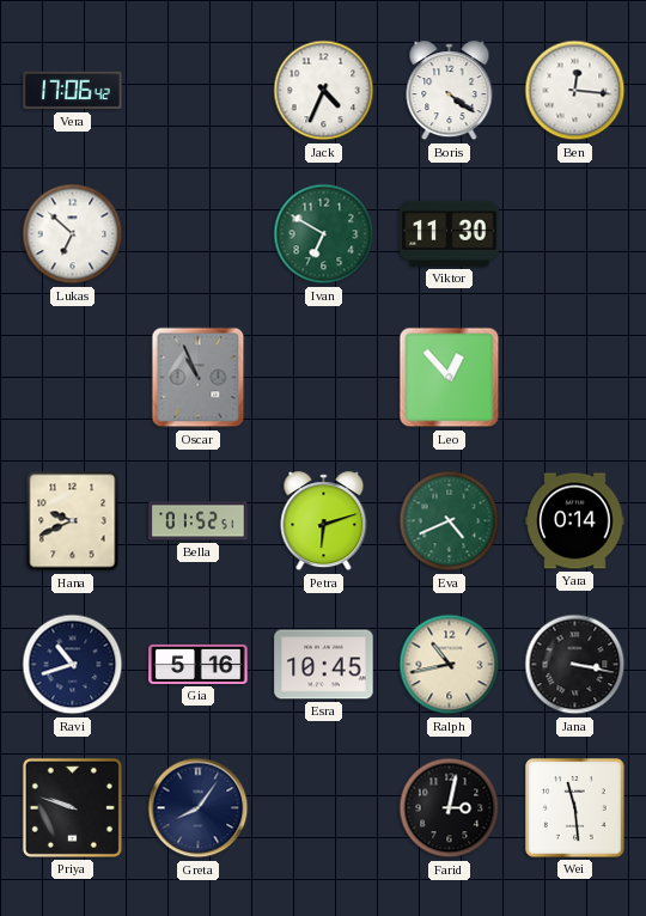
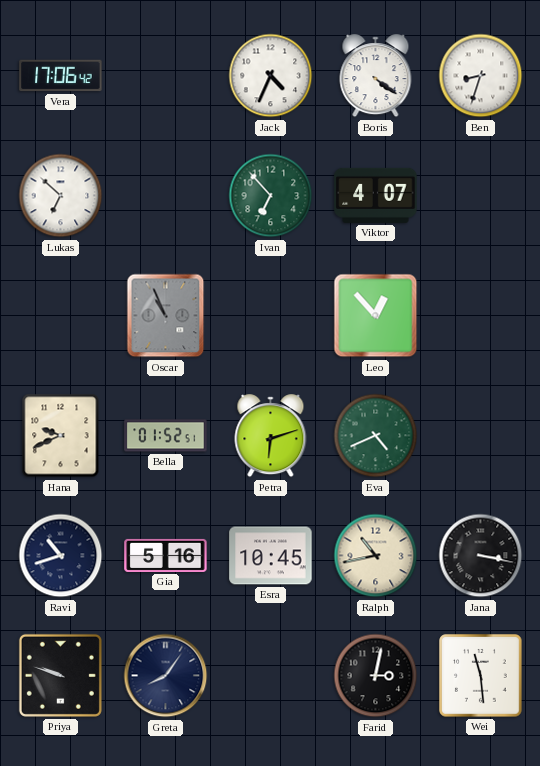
Ben: 12:16 -> 8:33
Ivan: 6:50 -> 6:53
Viktor: 11:30 -> 4:07
Yara: 0:14 -> none
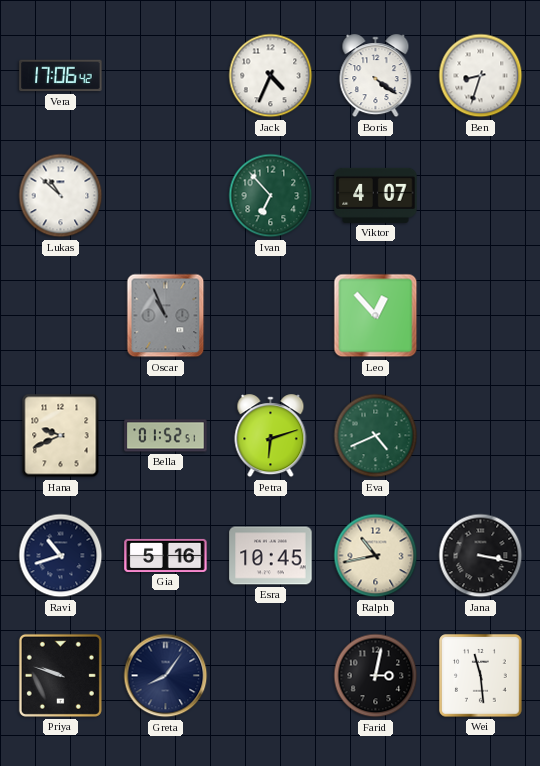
Lukas: 6:52 -> 10:52
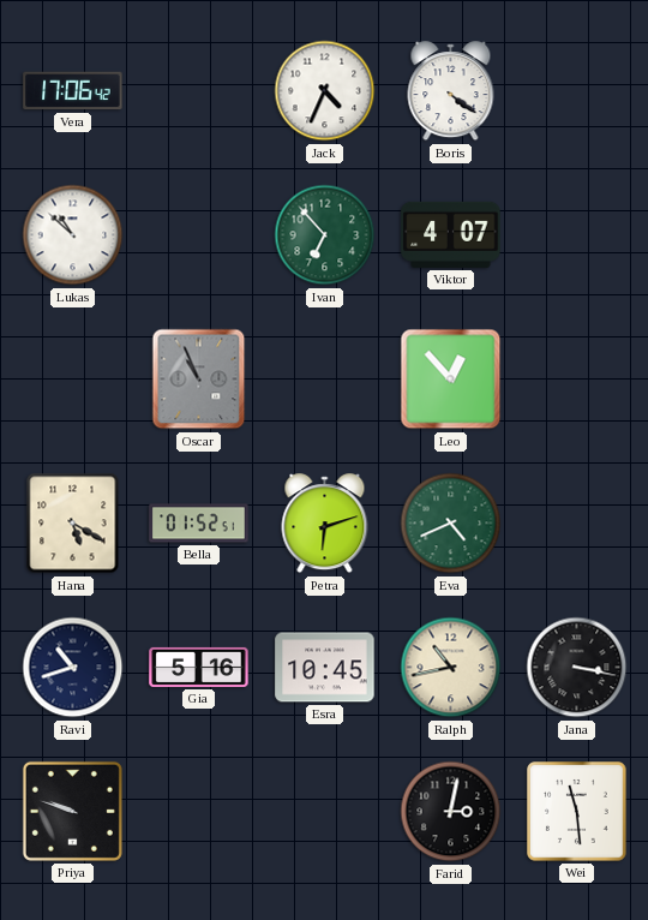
Ben: 8:33 -> none
Hana: 9:41 -> 5:20
Greta: 8:06 -> none
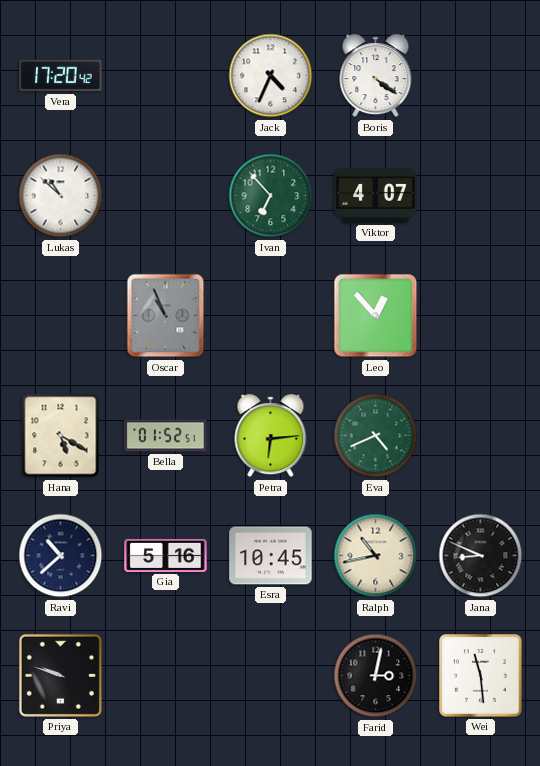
Vera: 17:06 -> 17:20
Petra: 6:12 -> 6:14
Ravi: 10:42 -> 10:38
Jana: 3:17 -> 8:49
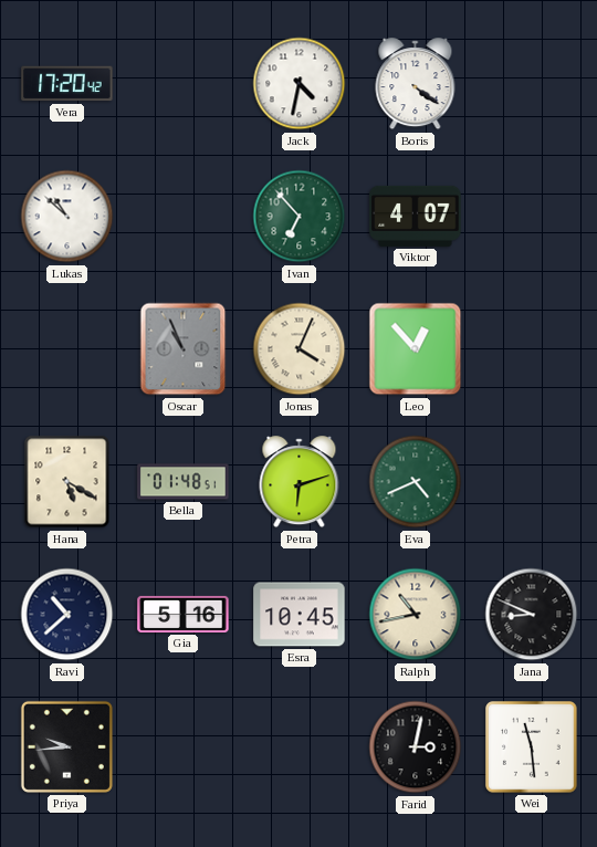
Jack: 4:34 -> 4:32
Jonas: none -> 4:04
Bella: 01:52 -> 01:48
Petra: 6:14 -> 6:12
Priya: 9:48 -> 9:44
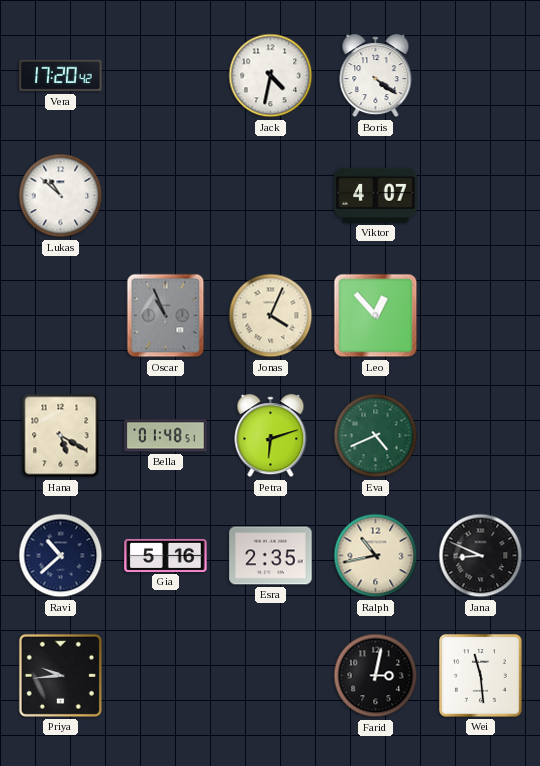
Ivan: 6:53 -> none
Esra: 10:45 -> 2:35
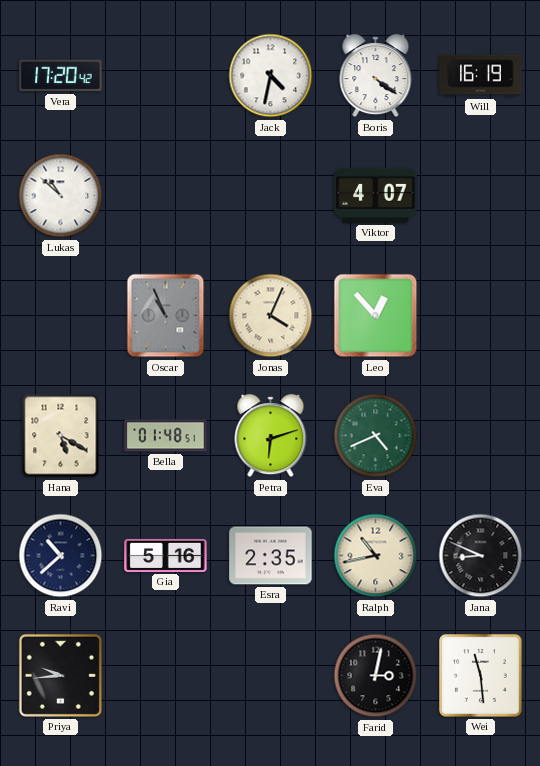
Will: none -> 16:19
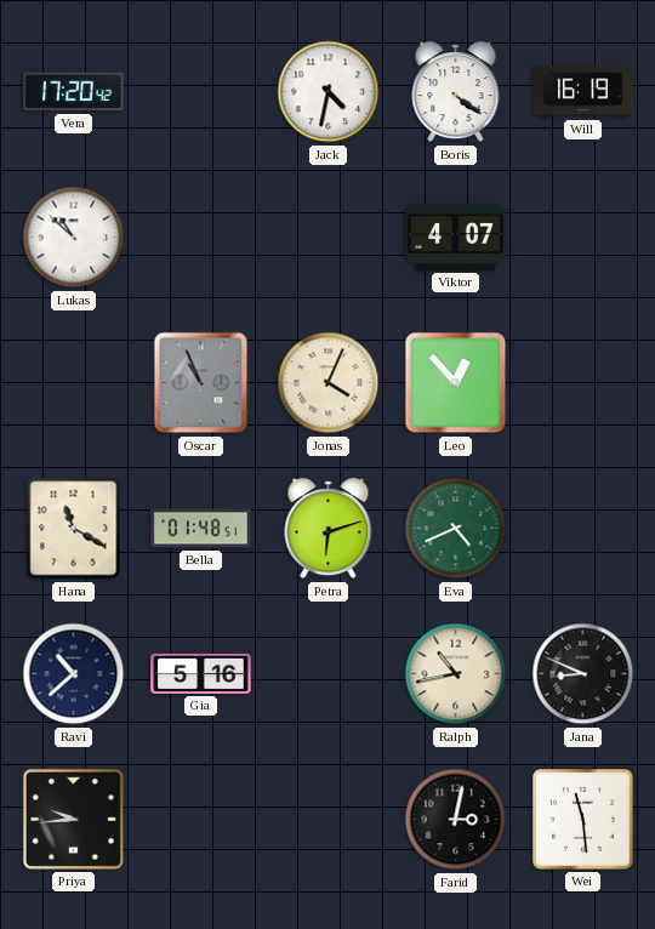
Hana: 5:20 -> 11:20
Esra: 2:35 -> none
